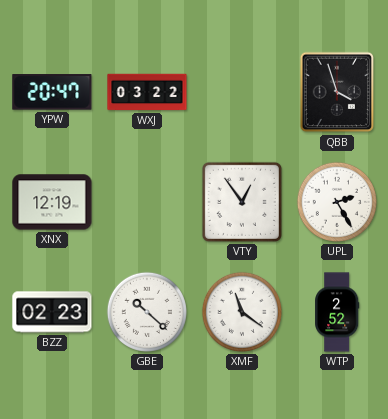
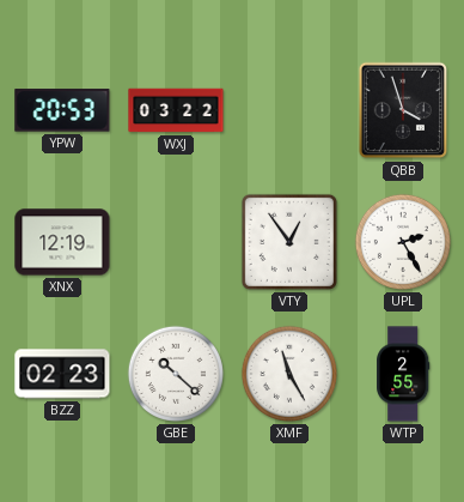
YPW: 20:47 -> 20:53
XMF: 11:21 -> 11:25
WTP: 2:52 -> 2:55
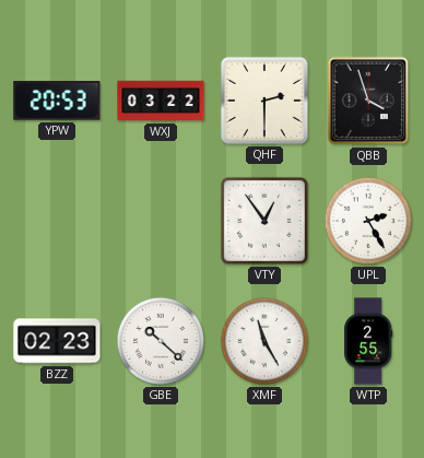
QHF: none -> 2:30
XNX: 12:19 -> none
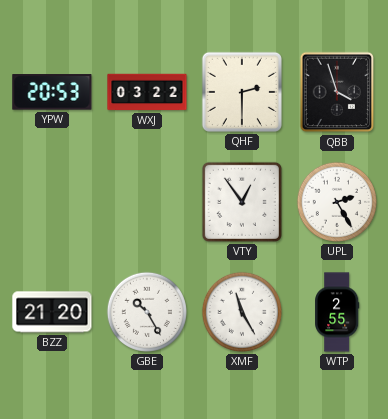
BZZ: 02:23 -> 21:20
GBE: 10:22 -> 10:25
